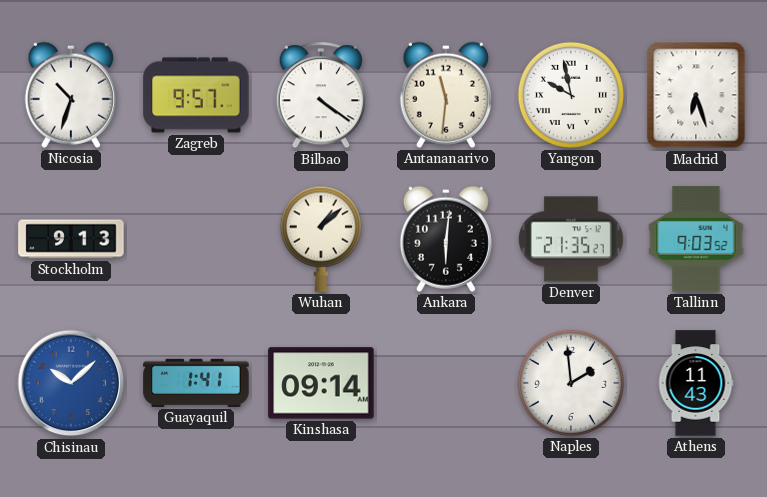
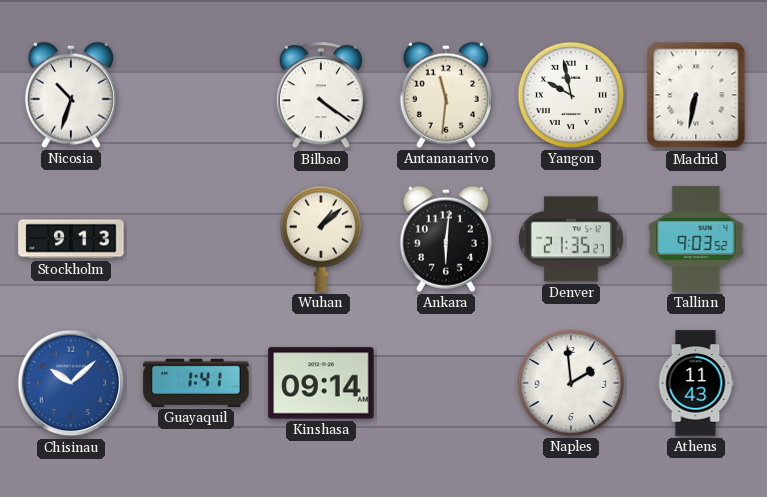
Zagreb: 9:57 -> none
Madrid: 6:27 -> 6:32
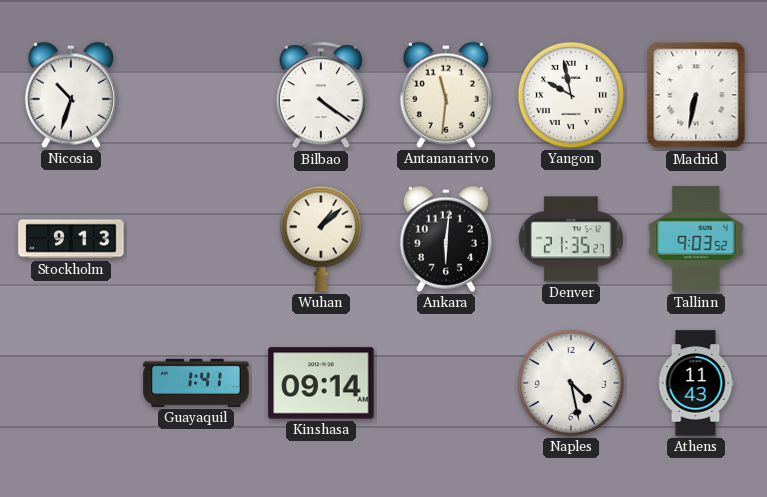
Chisinau: 10:08 -> none
Naples: 1:59 -> 4:28
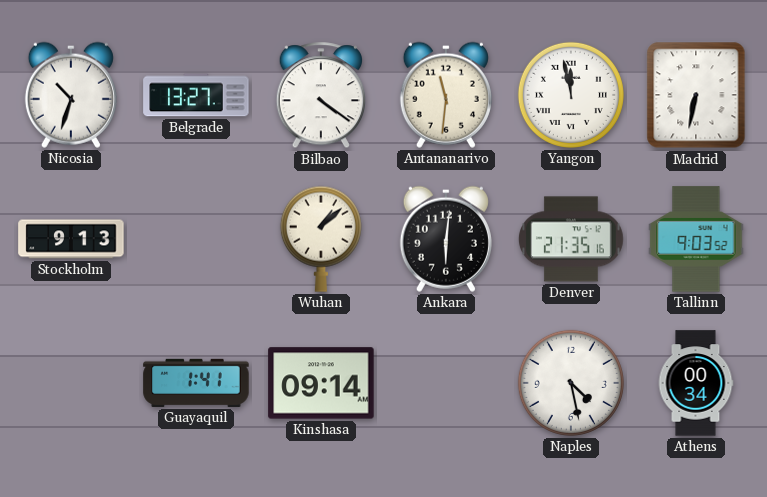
Belgrade: none -> 13:27
Yangon: 9:58 -> 11:58
Denver: 21:35:27 -> 21:35:16
Athens: 11:43 -> 00:34
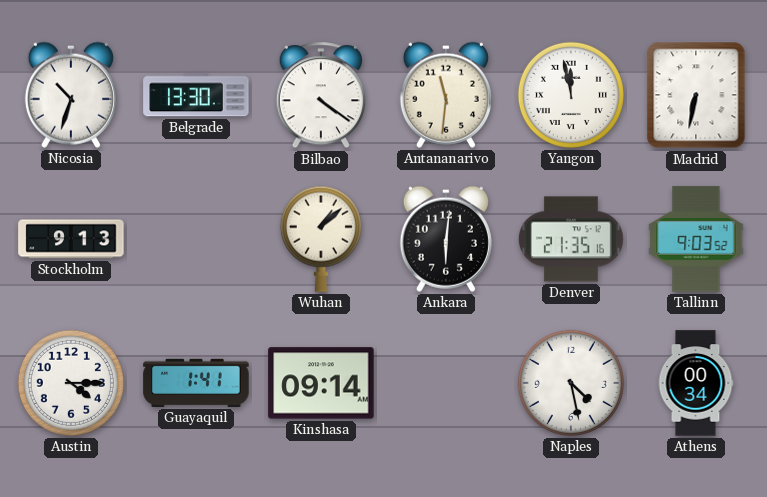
Belgrade: 13:27 -> 13:30
Austin: none -> 4:15
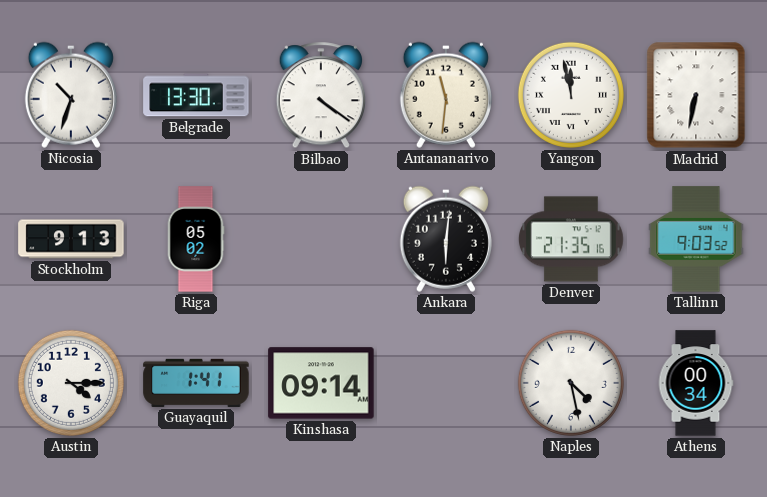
Riga: none -> 05:02
Wuhan: 1:08 -> none
